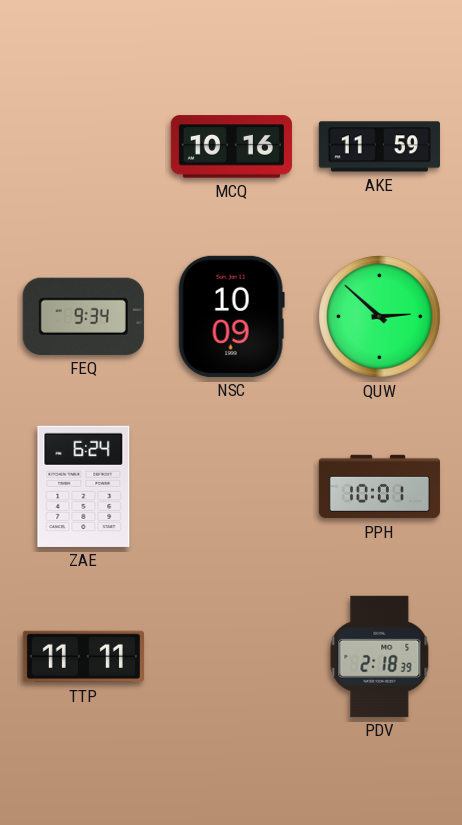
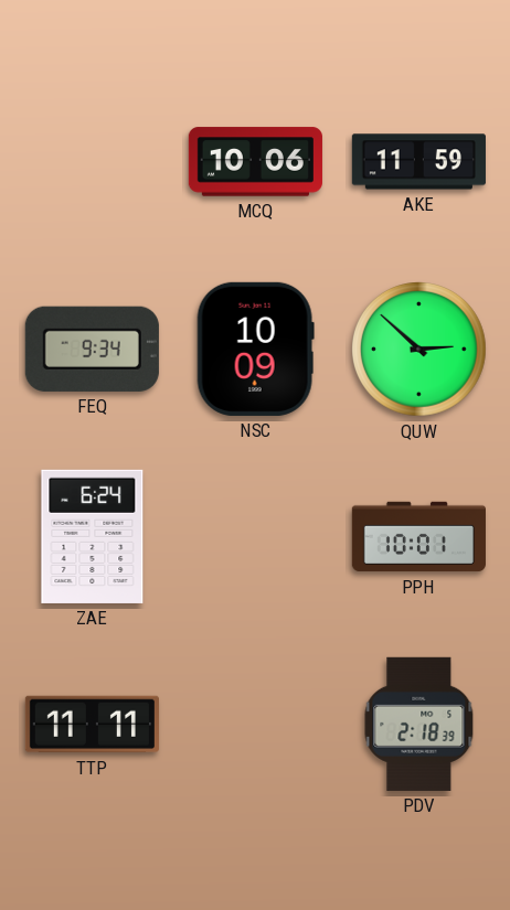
MCQ: 10:16 -> 10:06
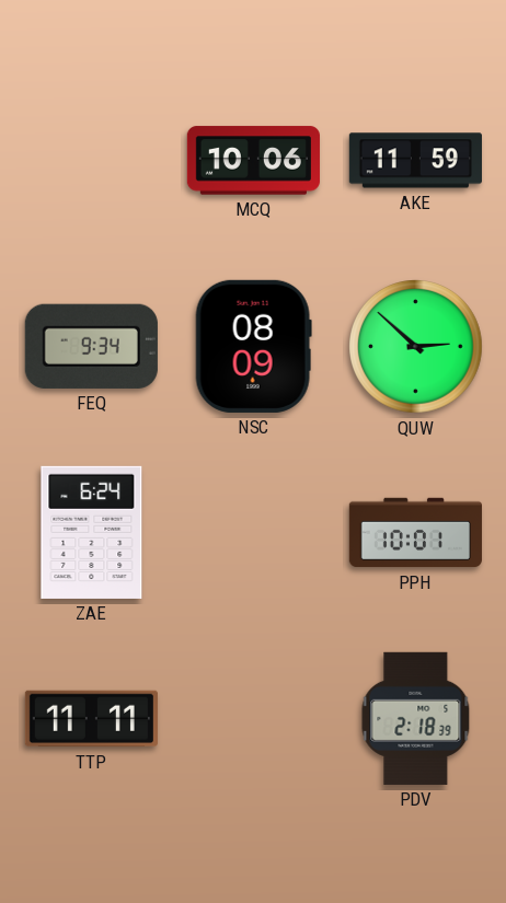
NSC: 10:09 -> 08:09
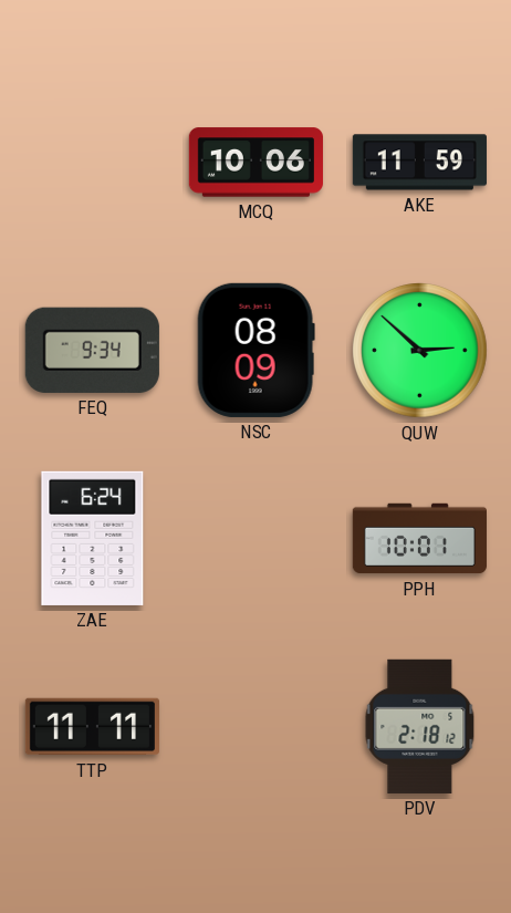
PDV: 2:18:39 -> 2:18:12
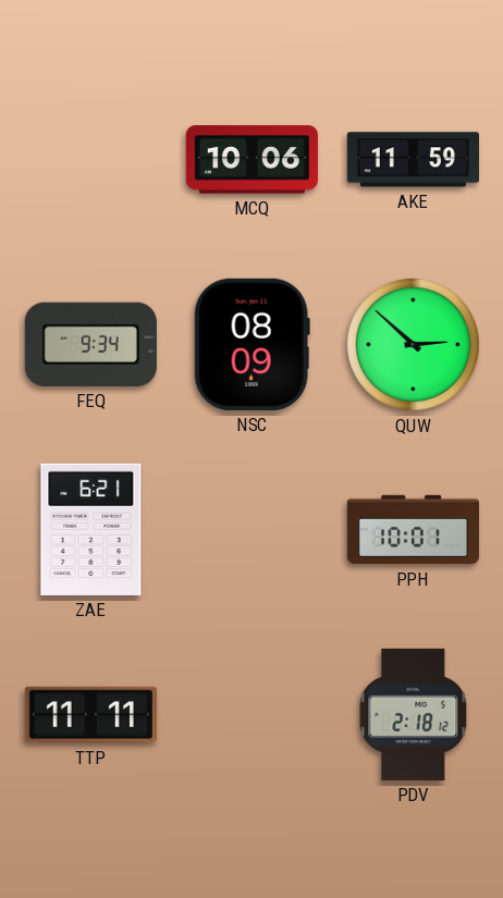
ZAE: 6:24 -> 6:21
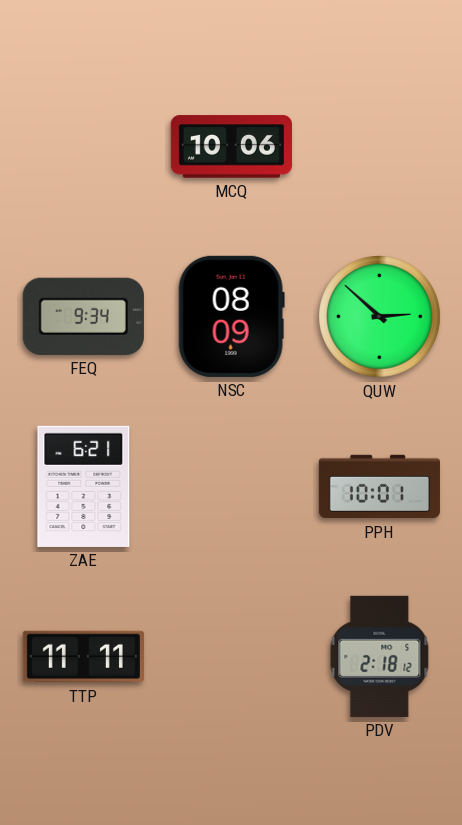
AKE: 11:59 -> none
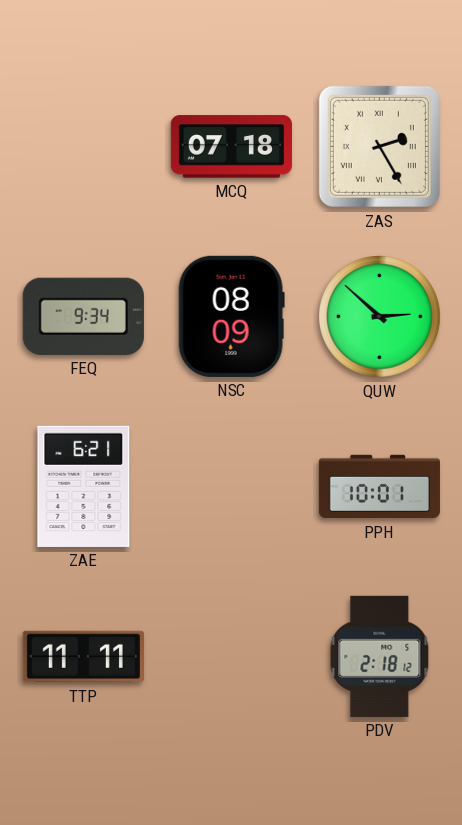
MCQ: 10:06 -> 07:18
ZAS: none -> 2:25
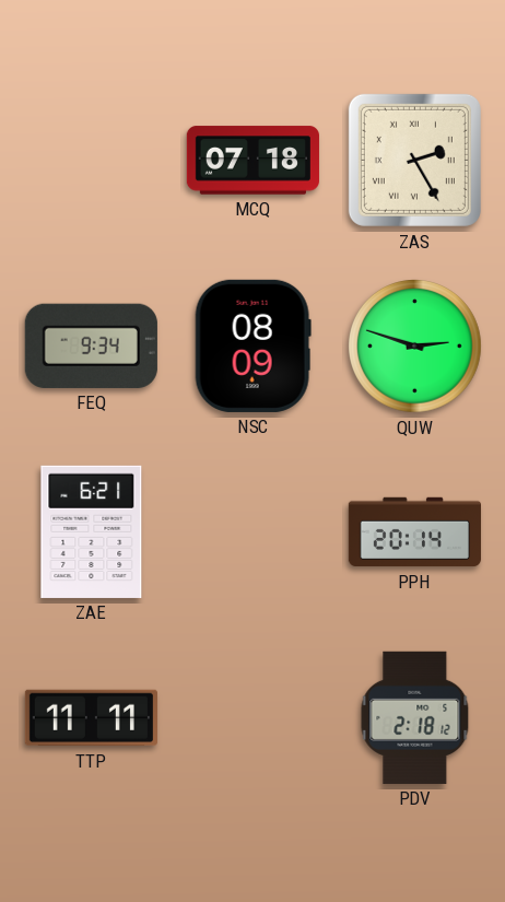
QUW: 2:52 -> 2:48
PPH: 10:01 -> 20:14
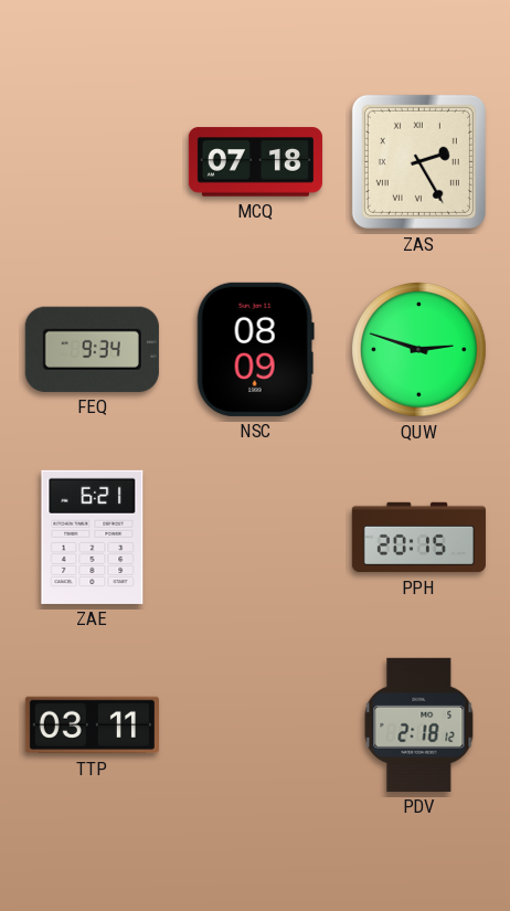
PPH: 20:14 -> 20:15
TTP: 11:11 -> 03:11
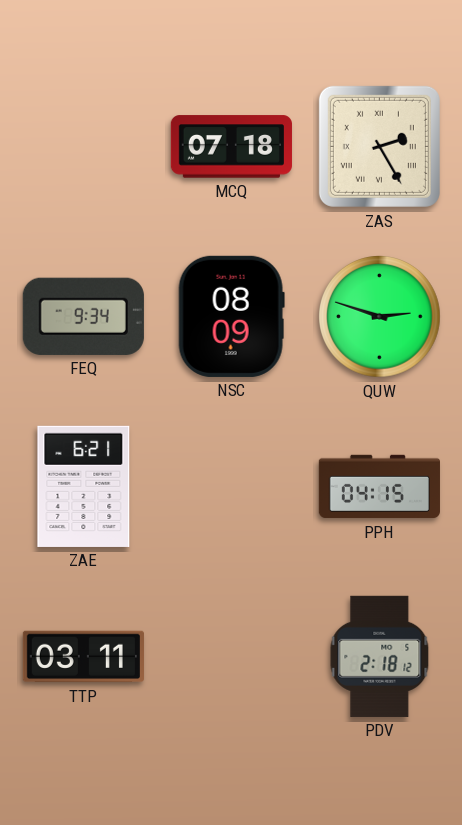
PPH: 20:15 -> 04:15
